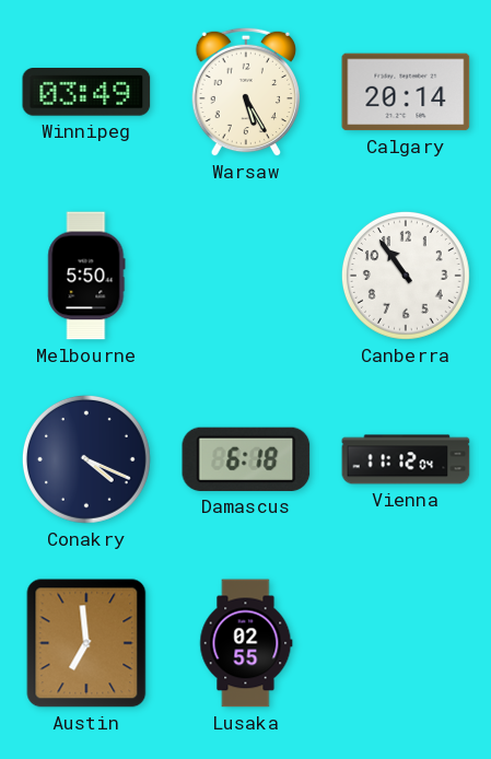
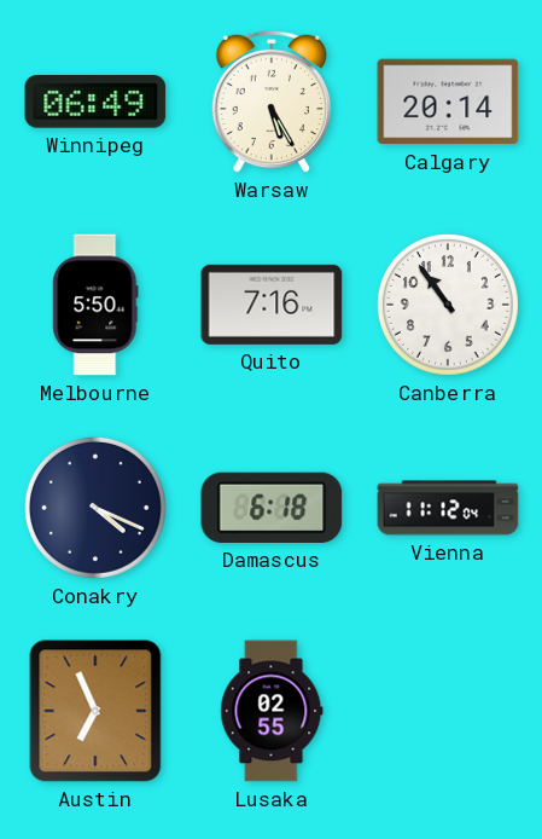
Winnipeg: 03:49 -> 06:49
Quito: none -> 7:16
Austin: 6:59 -> 6:56
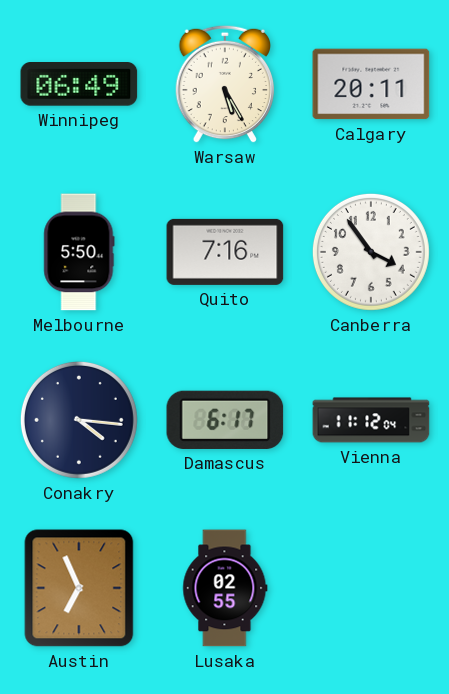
Calgary: 20:14 -> 20:11
Canberra: 10:54 -> 3:54
Conakry: 4:19 -> 4:16
Damascus: 6:18 -> 6:17
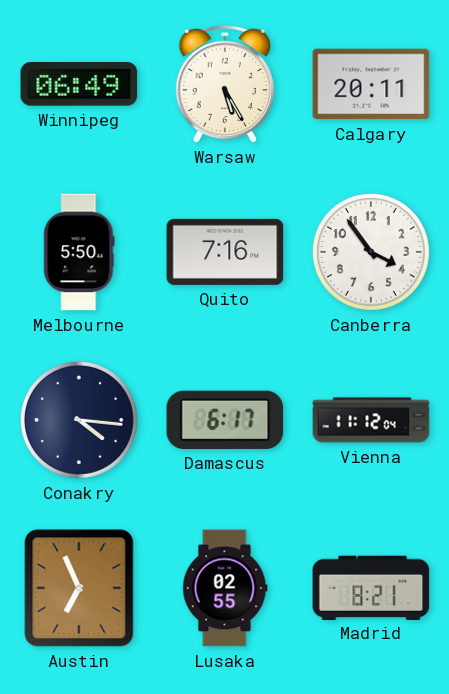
Madrid: none -> 8:21
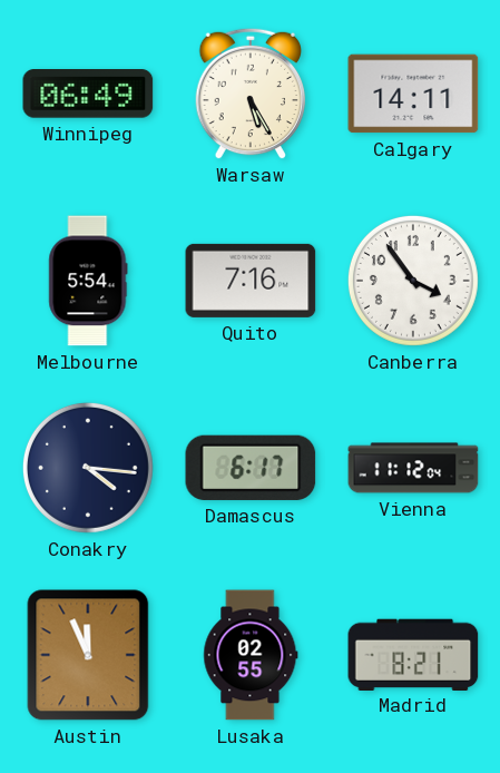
Calgary: 20:11 -> 14:11
Melbourne: 5:50 -> 5:54
Austin: 6:56 -> 11:56
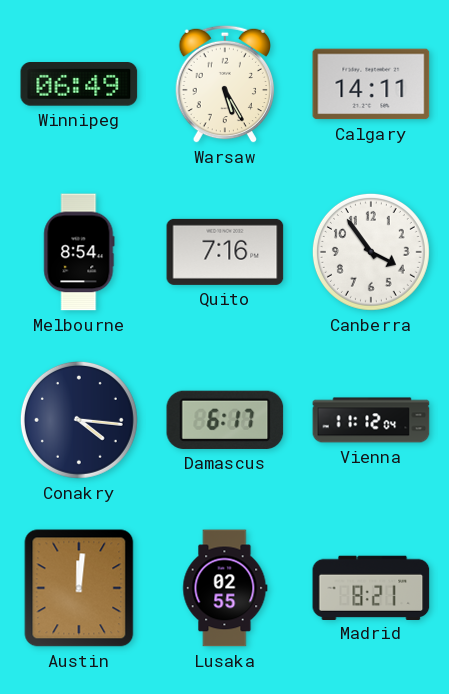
Melbourne: 5:54 -> 8:54
Austin: 11:56 -> 12:01
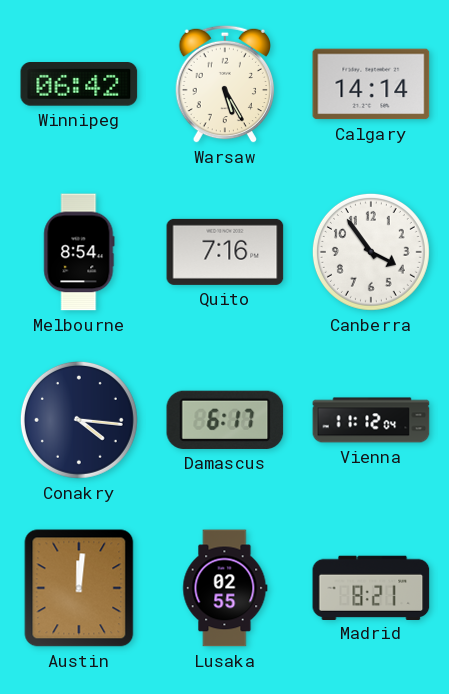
Winnipeg: 06:49 -> 06:42
Calgary: 14:11 -> 14:14
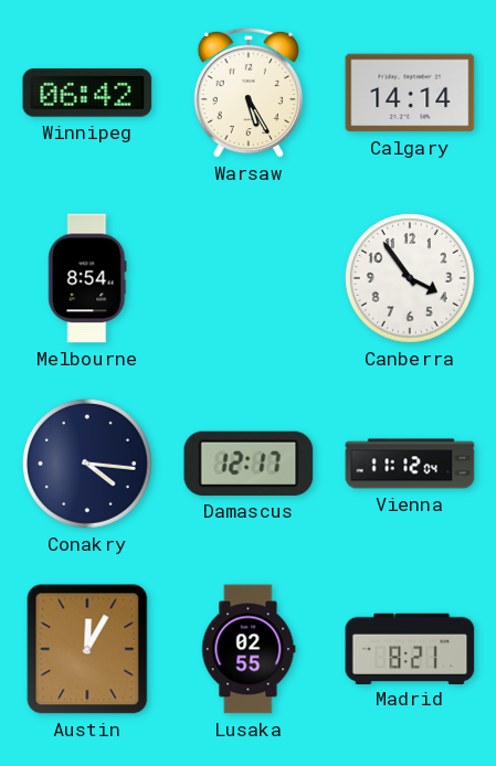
Quito: 7:16 -> none
Damascus: 6:17 -> 12:17
Austin: 12:01 -> 12:05
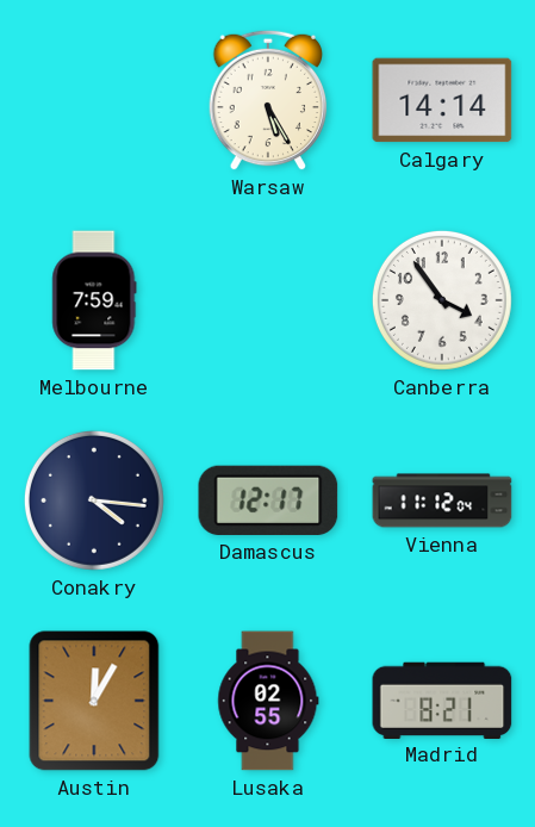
Winnipeg: 06:42 -> none
Melbourne: 8:54 -> 7:59
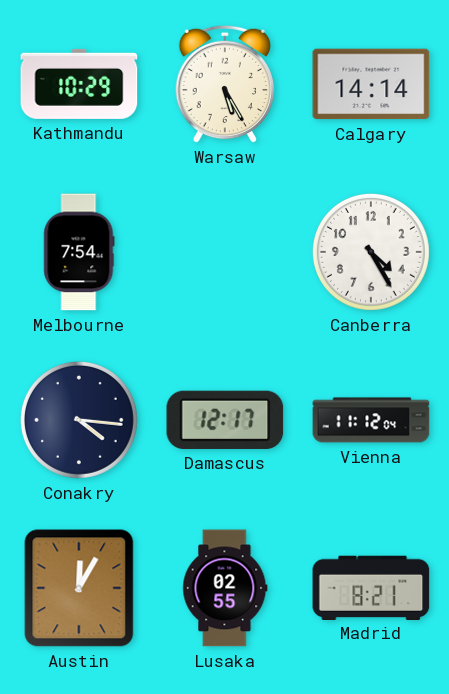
Kathmandu: none -> 10:29
Melbourne: 7:59 -> 7:54
Canberra: 3:54 -> 4:25
